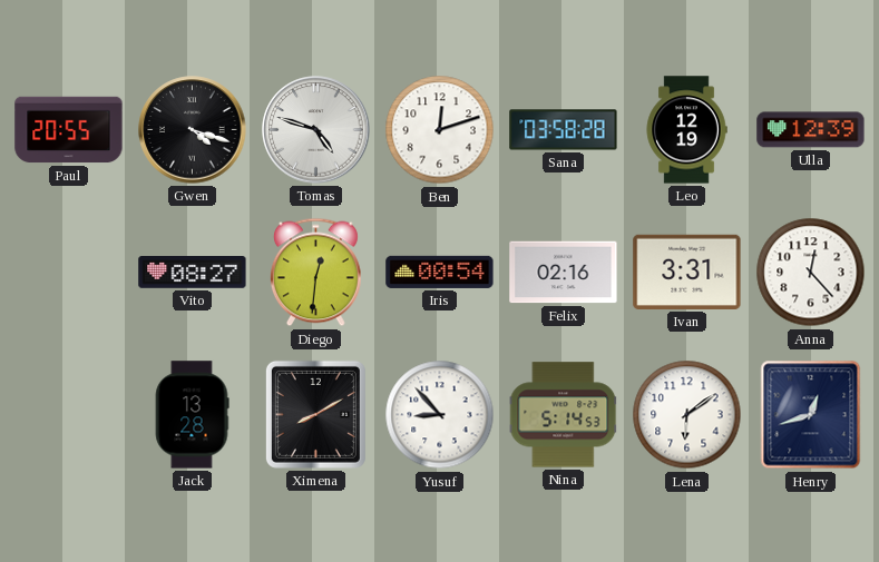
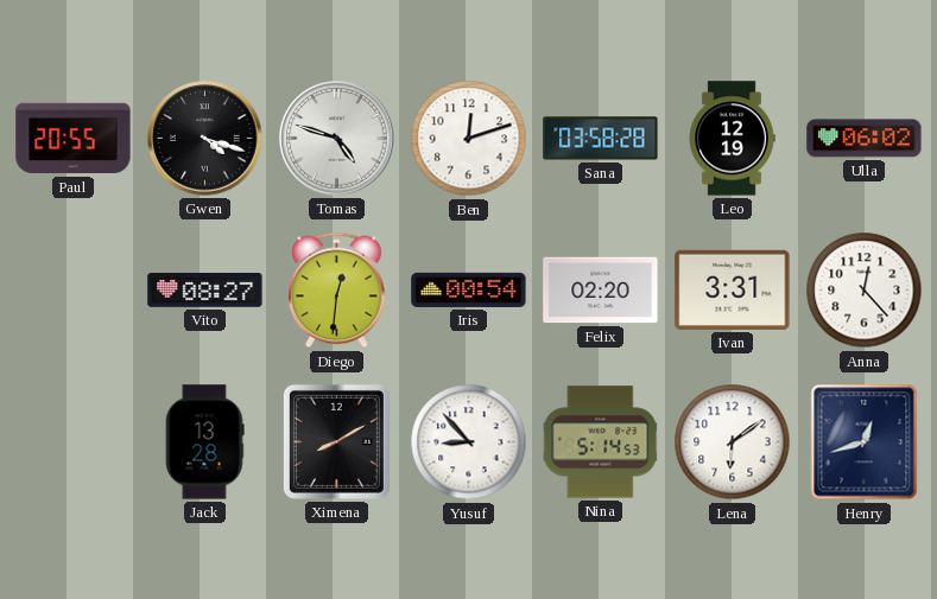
Ulla: 12:39 -> 06:02
Felix: 02:16 -> 02:20
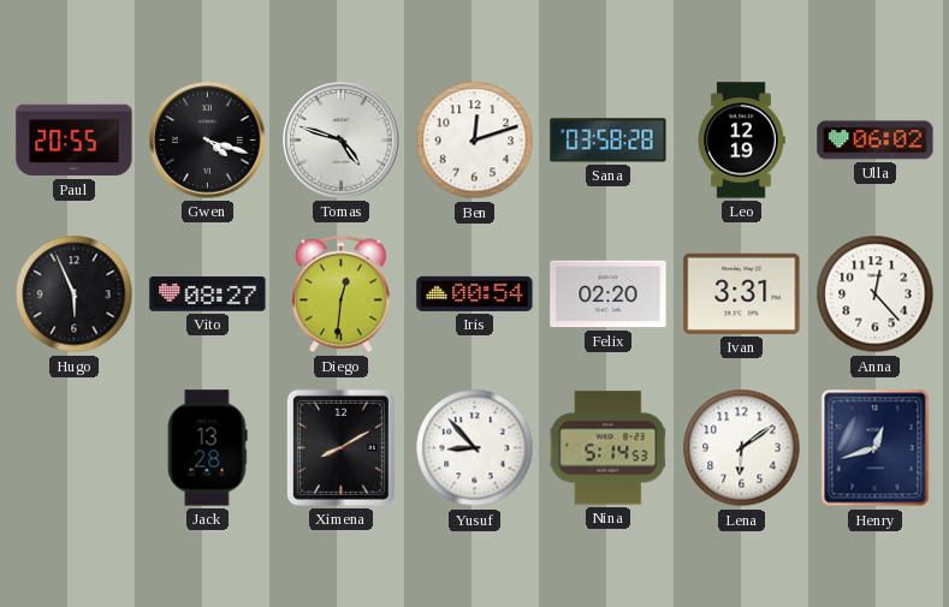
Hugo: none -> 5:56
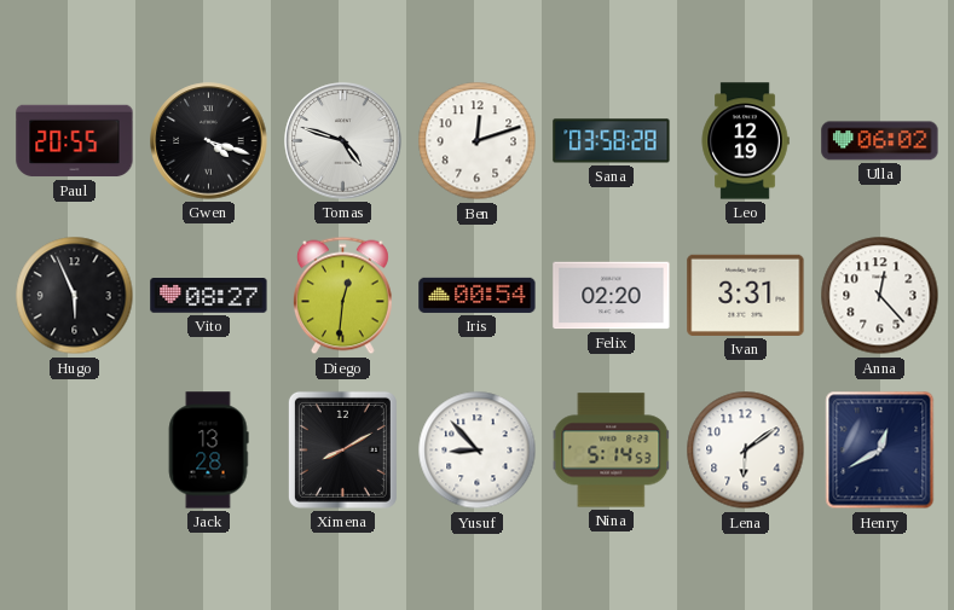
Henry: 12:42 -> 12:40
